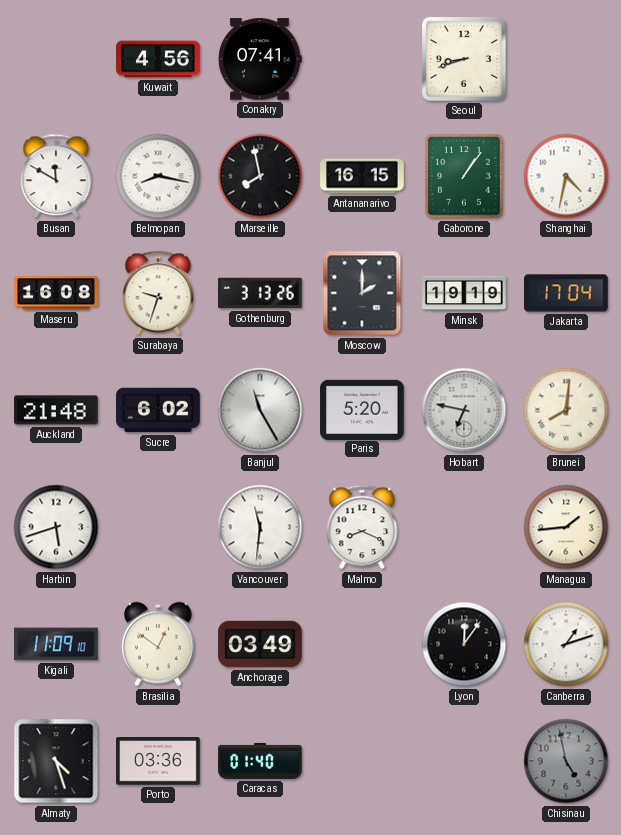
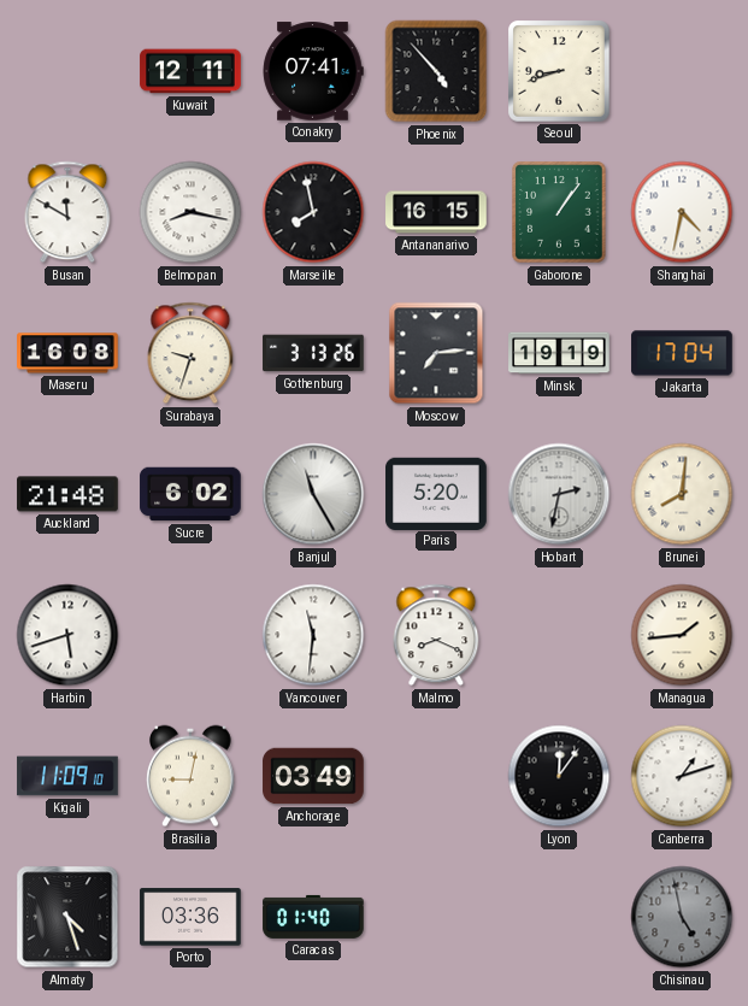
Kuwait: 4:56 -> 12:11
Phoenix: none -> 4:53
Moscow: 2:00 -> 7:14
Hobart: 6:47 -> 2:32
Brasilia: 12:51 -> 9:02
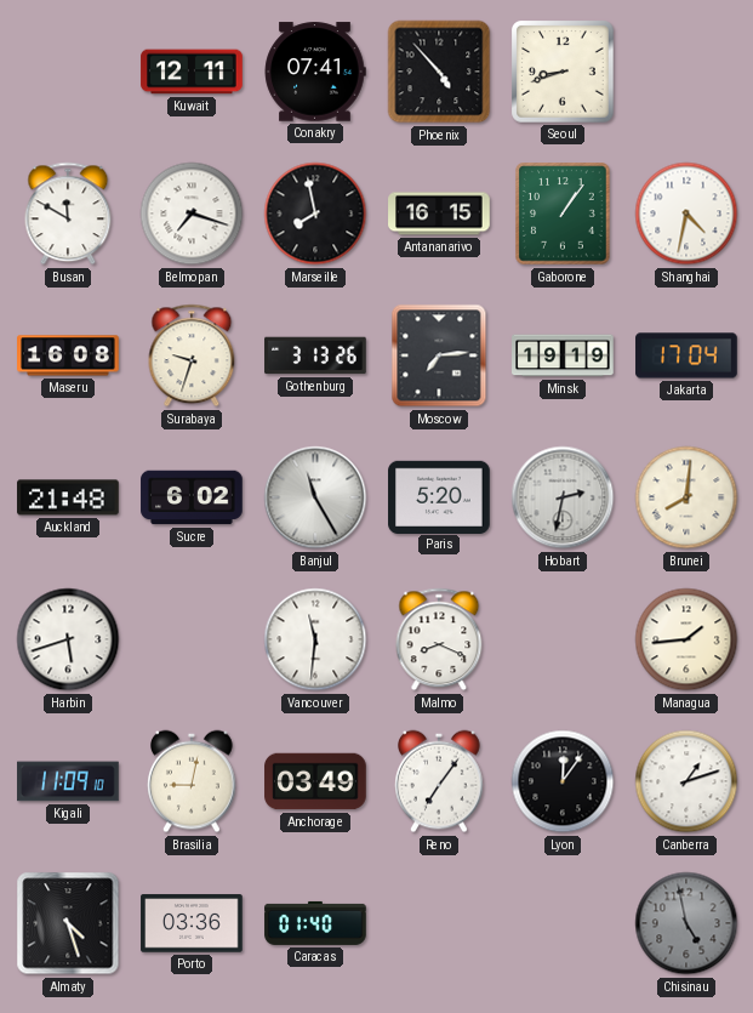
Belmopan: 8:17 -> 7:18
Reno: none -> 7:06
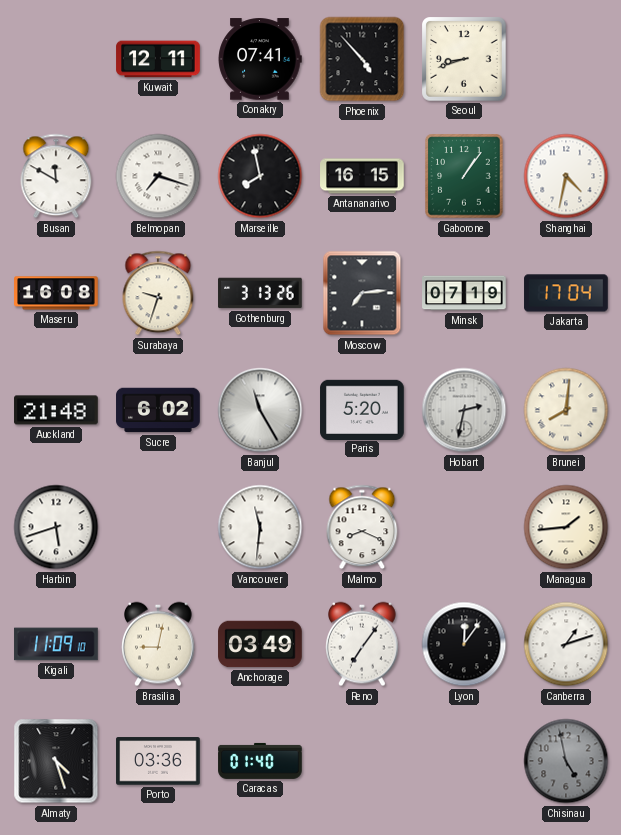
Minsk: 19:19 -> 07:19
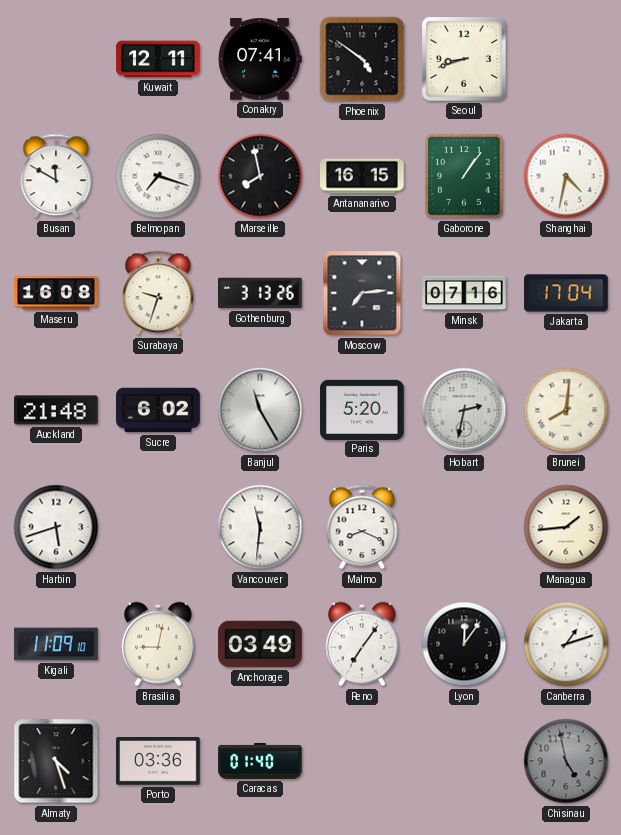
Phoenix: 4:53 -> 4:51
Minsk: 07:19 -> 07:16
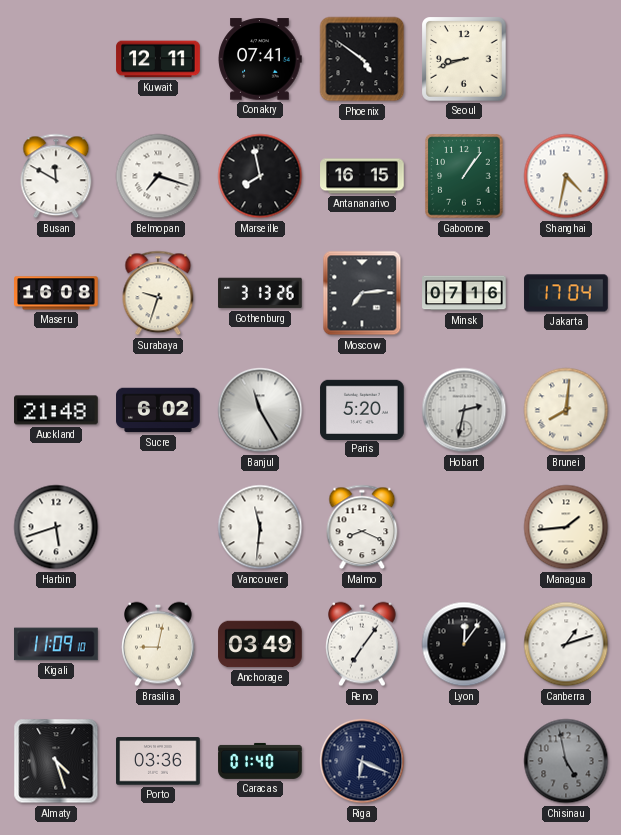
Riga: none -> 6:19
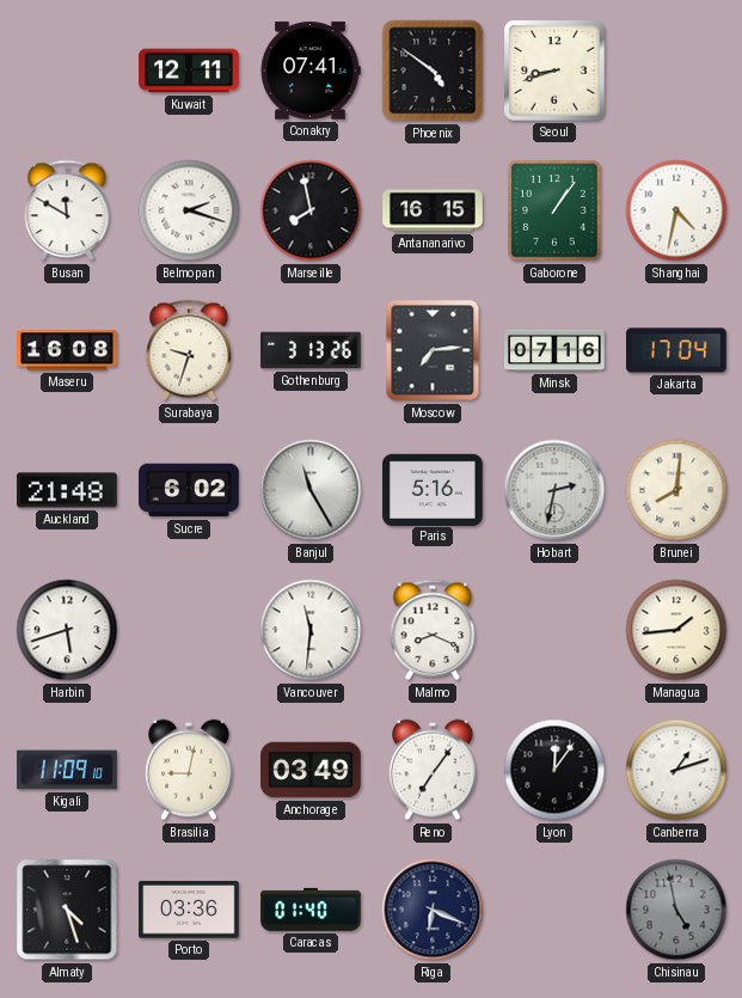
Belmopan: 7:18 -> 2:18
Paris: 5:20 -> 5:16
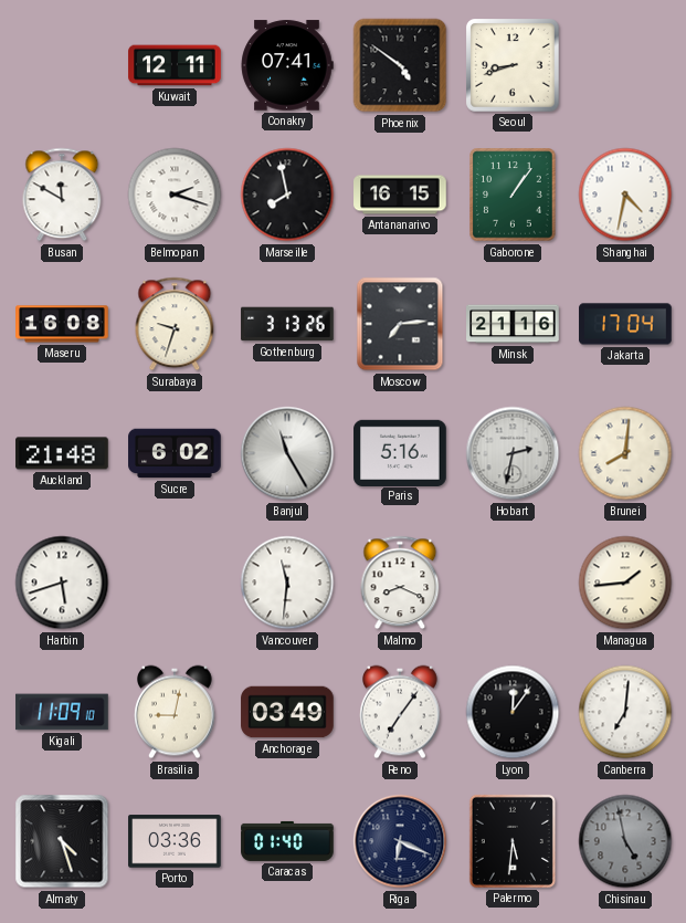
Minsk: 07:16 -> 21:16
Canberra: 1:12 -> 7:01
Palermo: none -> 5:31
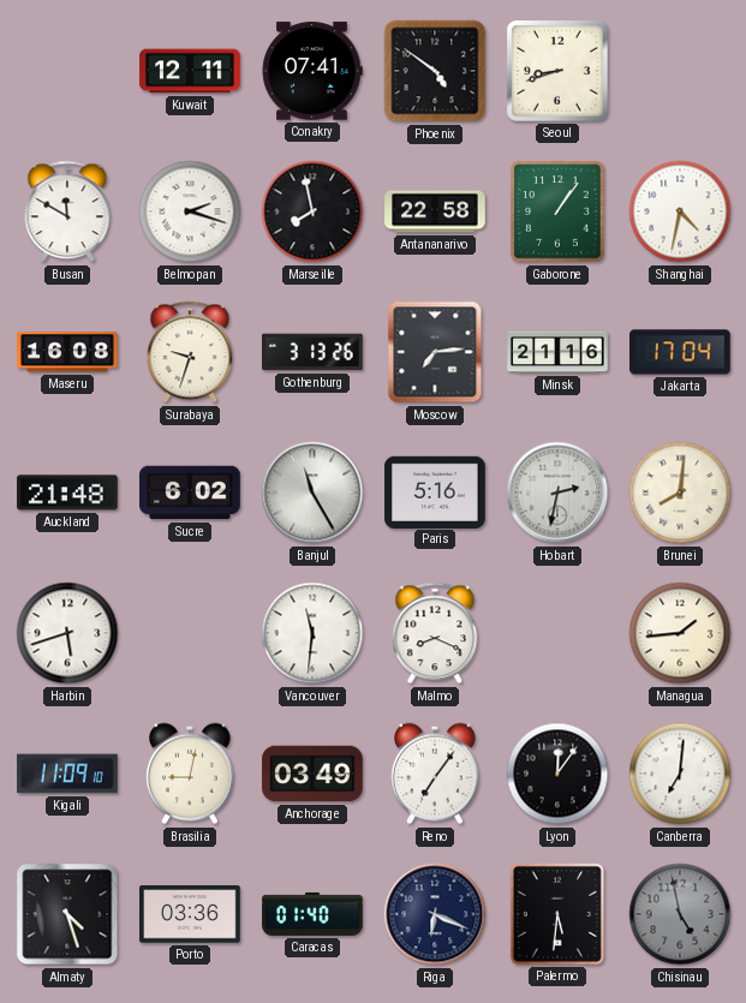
Antananarivo: 16:15 -> 22:58
